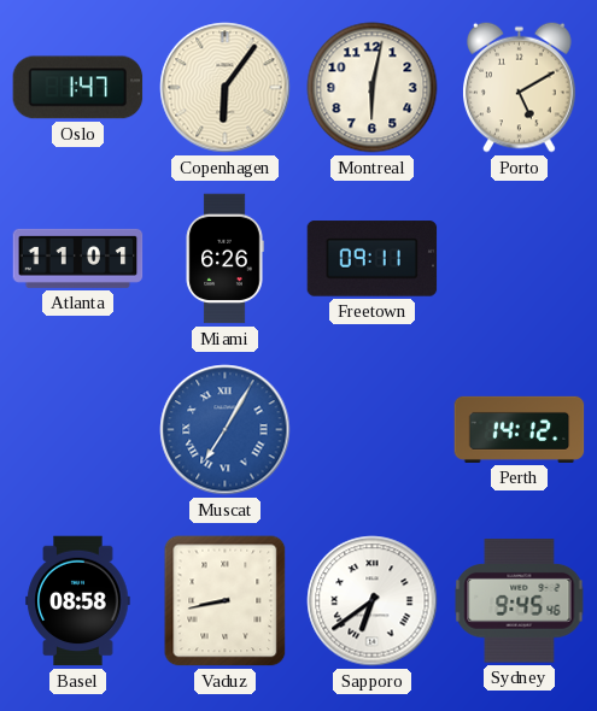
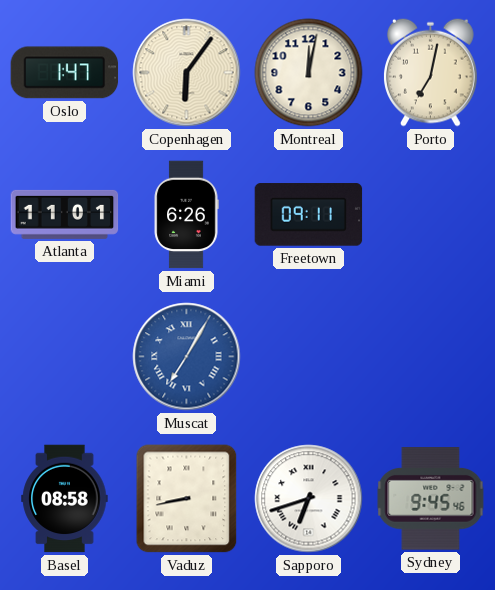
Montreal: 6:02 -> 12:02
Porto: 5:10 -> 7:02
Perth: 14:12 -> none
Sapporo: 6:39 -> 6:42
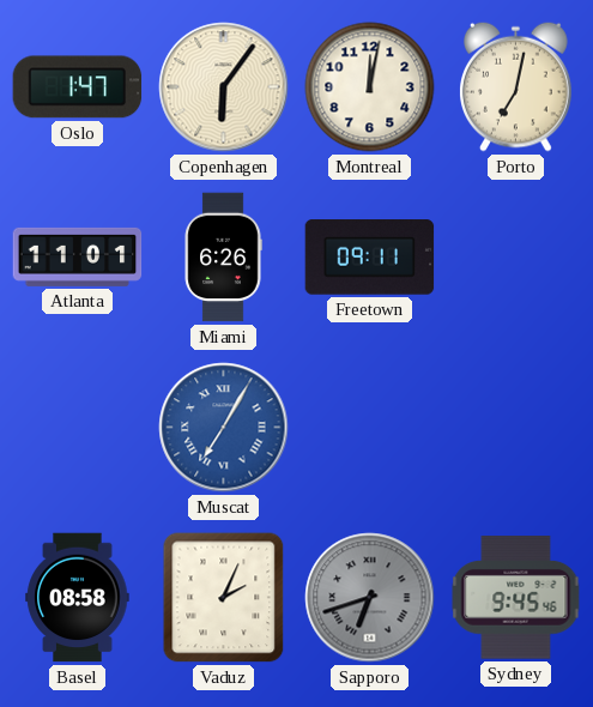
Vaduz: 8:43 -> 2:04
Sapporo dial: white -> grey
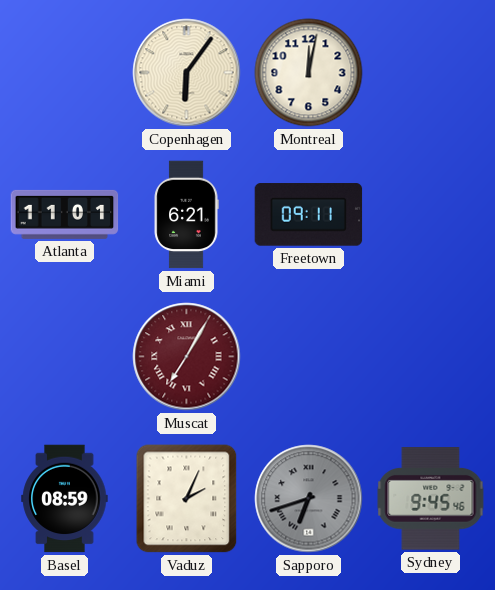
Oslo: 1:47 -> none
Porto: 7:02 -> none
Miami: 6:26 -> 6:21
Muscat dial: blue -> burgundy
Basel: 08:58 -> 08:59
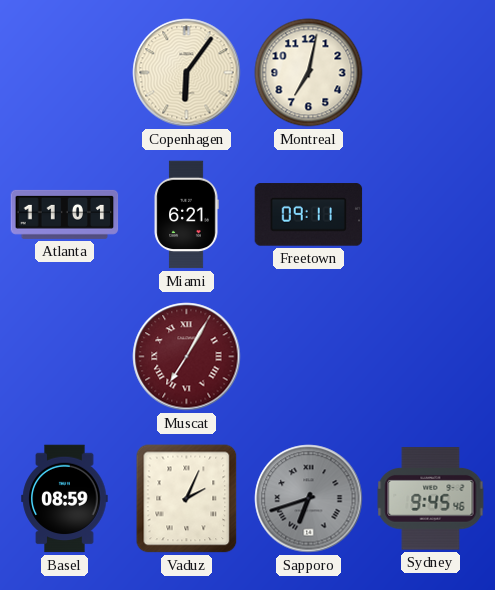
Montreal: 12:02 -> 7:02
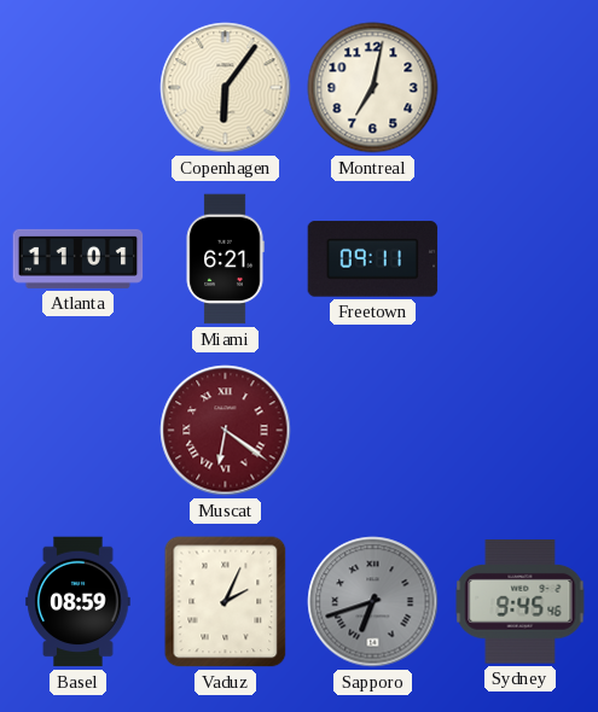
Muscat: 7:05 -> 6:21
